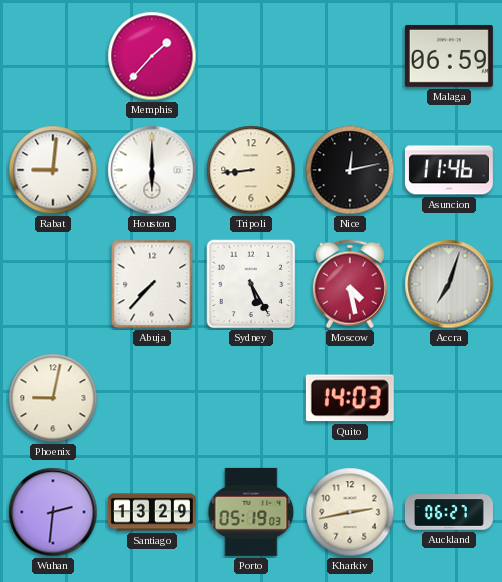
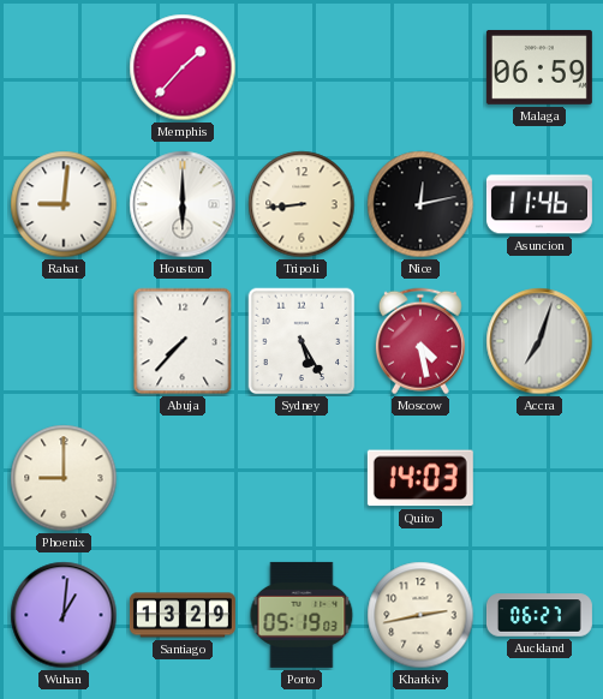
Phoenix: 9:02 -> 9:00
Wuhan: 2:31 -> 1:01
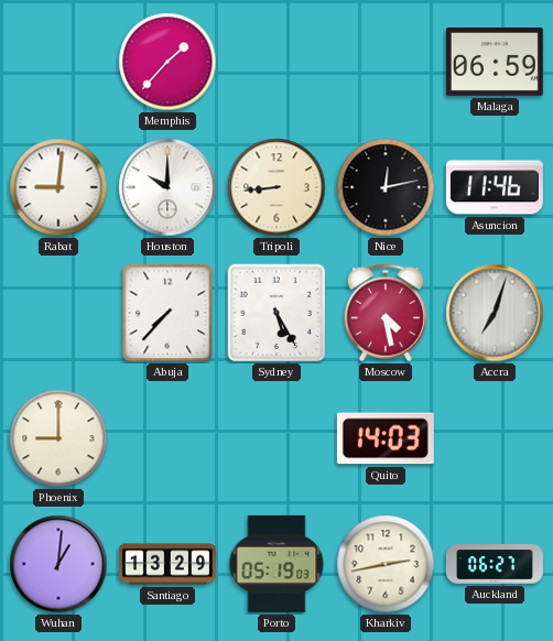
Houston: 6:00 -> 10:00
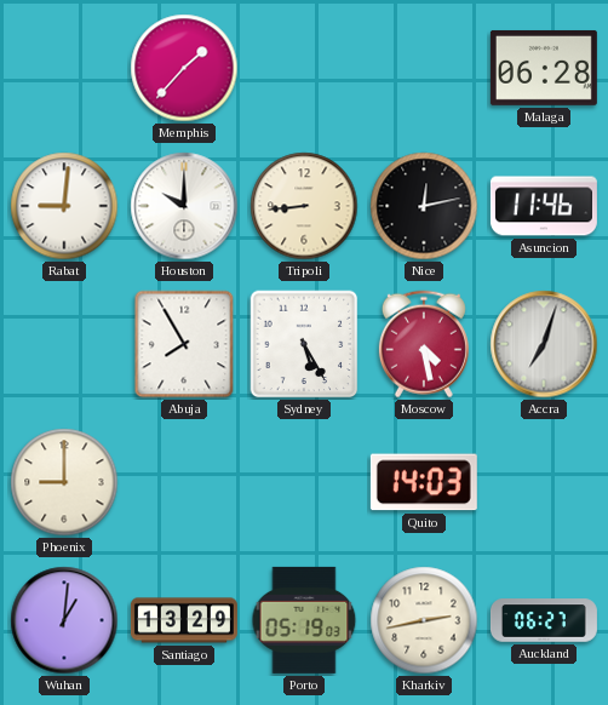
Malaga: 06:59 -> 06:28
Abuja: 7:37 -> 7:55
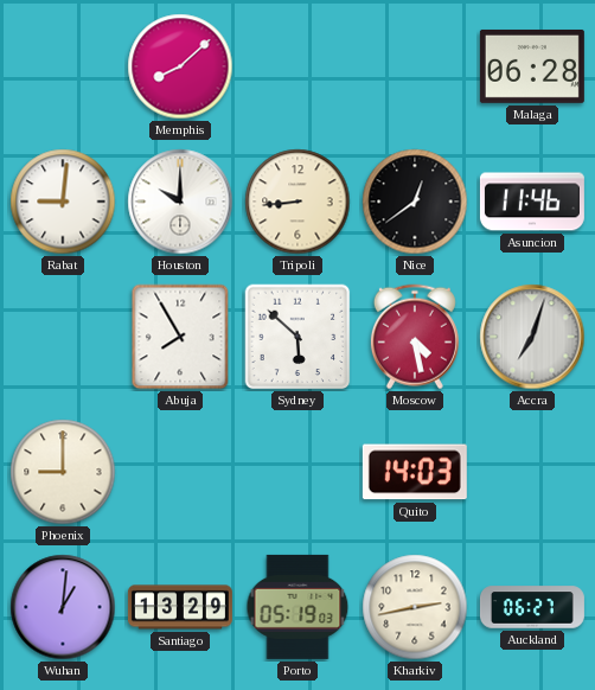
Memphis: 1:37 -> 8:08
Nice: 12:13 -> 12:39
Sydney: 5:25 -> 5:52
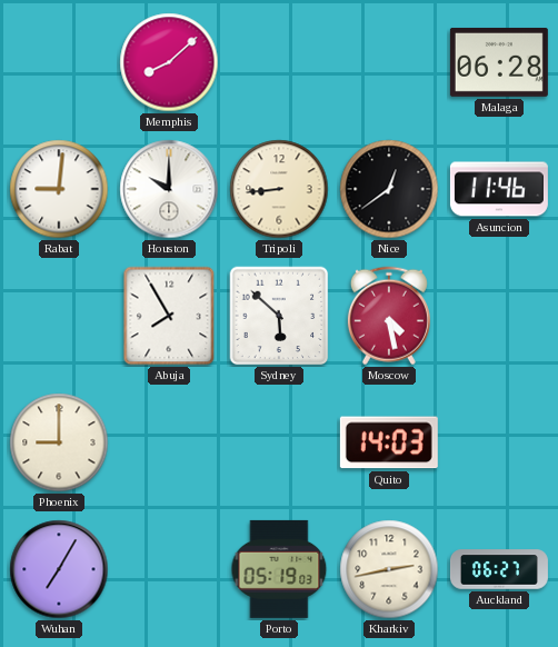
Accra: 7:03 -> none
Wuhan: 1:01 -> 7:05
Santiago: 13:29 -> none
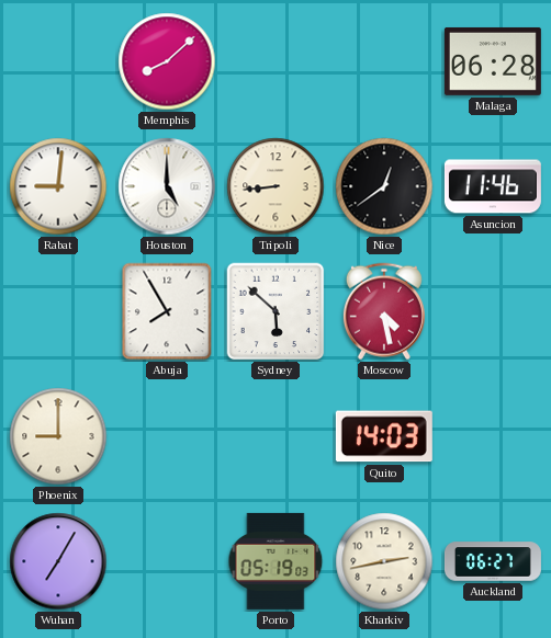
Houston: 10:00 -> 5:00
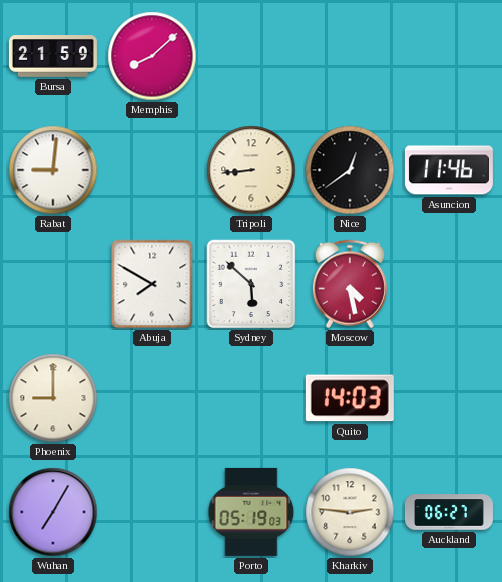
Bursa: none -> 21:59
Malaga: 06:28 -> none
Houston: 5:00 -> none
Abuja: 7:55 -> 7:50
Kharkiv: 2:43 -> 2:46
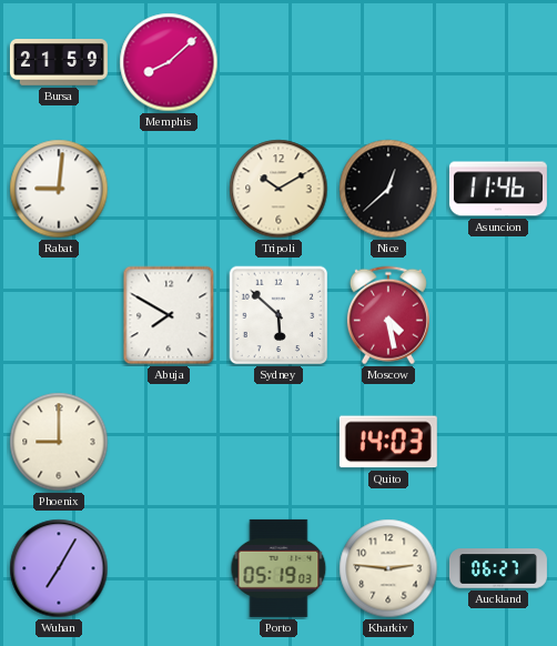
Tripoli: 8:44 -> 10:10
Nice: 12:39 -> 12:38
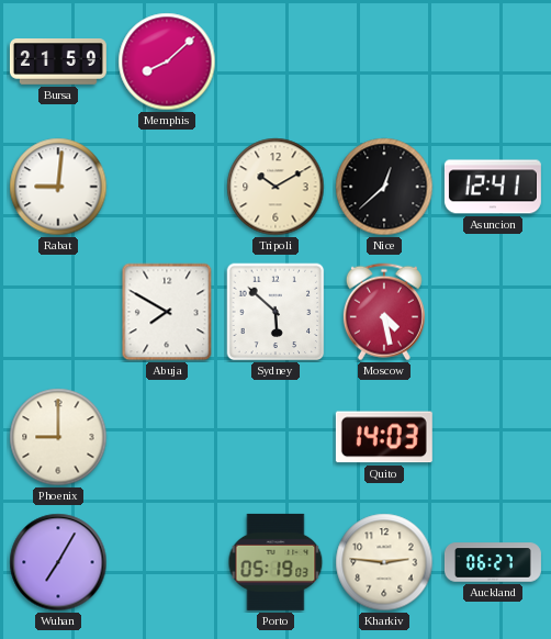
Asuncion: 11:46 -> 12:41
